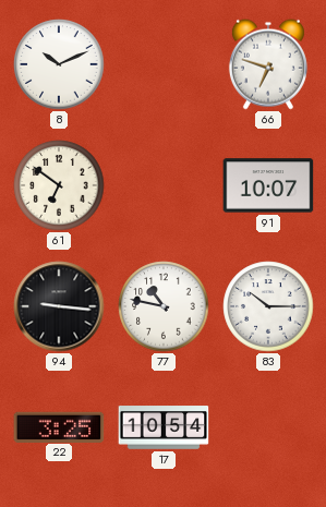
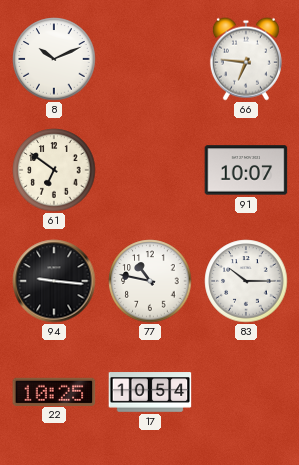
66: 6:48 -> 6:46
22: 3:25 -> 10:25
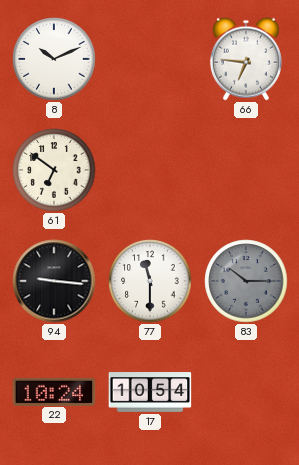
91: 10:07 -> none
77: 10:47 -> 11:30
83 dial: white -> grey
22: 10:25 -> 10:24
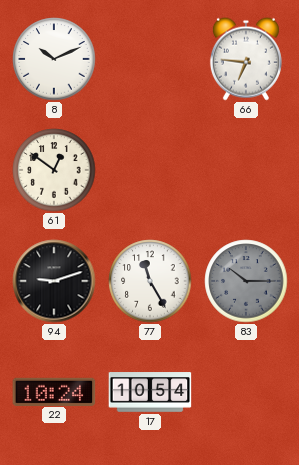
61: 6:51 -> 12:51
94: 9:16 -> 9:12
77: 11:30 -> 11:25
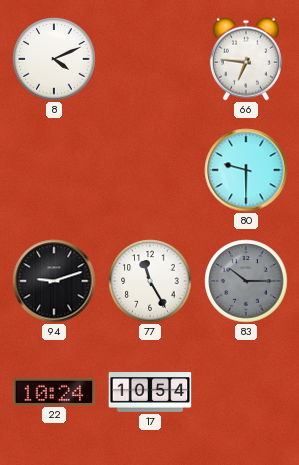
8: 10:11 -> 4:11
61: 12:51 -> none
80: none -> 9:30
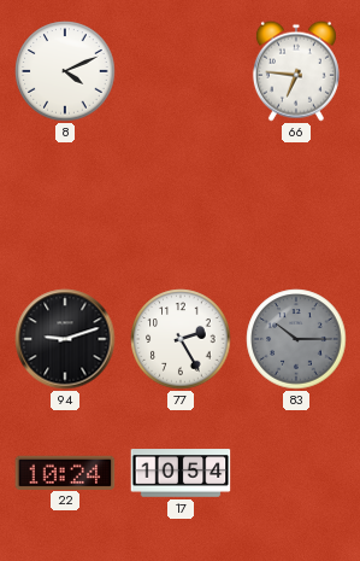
80: 9:30 -> none
77: 11:25 -> 2:25
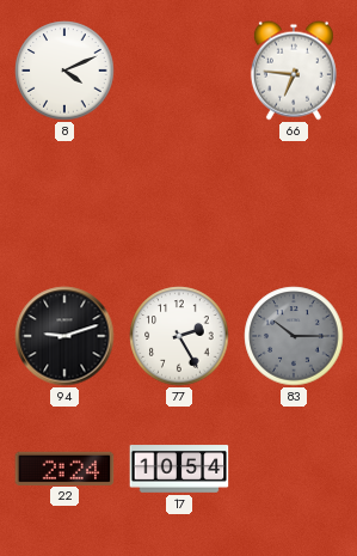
22: 10:24 -> 2:24
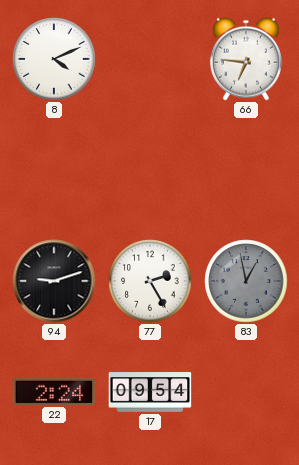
83: 10:15 -> 12:58
17: 10:54 -> 09:54
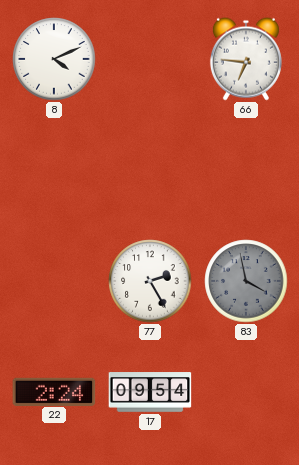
94: 9:12 -> none
83: 12:58 -> 3:58
